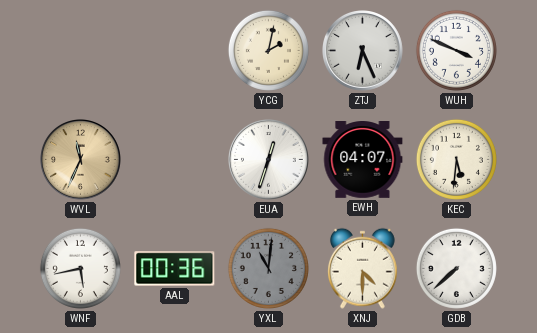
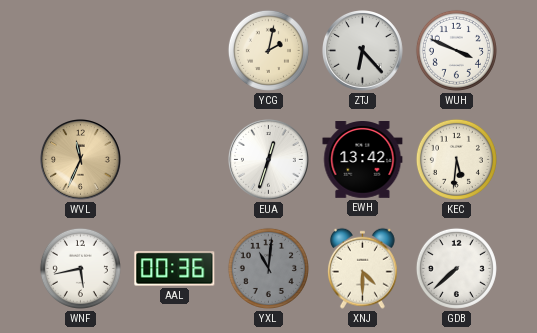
ZTJ: 6:26 -> 6:23
EWH: 04:07 -> 13:42
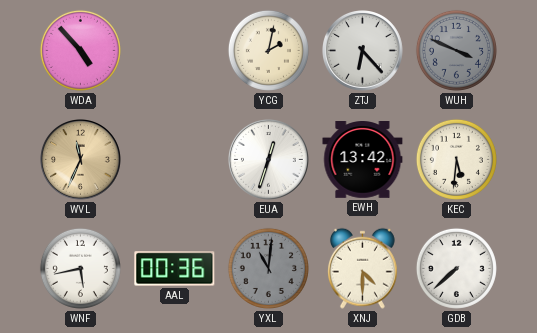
WDA: none -> 4:53
WUH dial: white -> grey
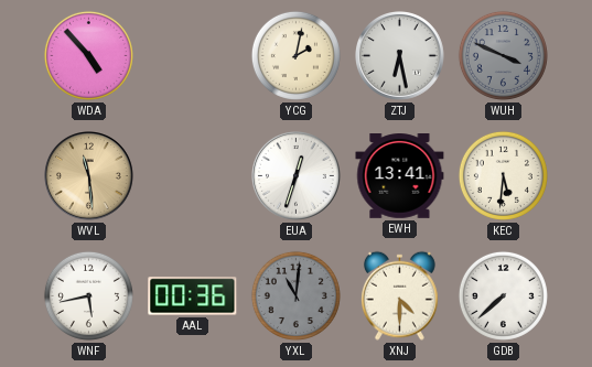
ZTJ: 6:23 -> 6:28
WVL: 11:34 -> 11:29
EWH: 13:42 -> 13:41
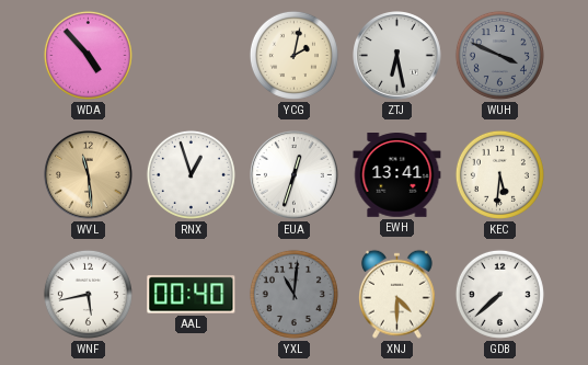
RNX: none -> 12:57
AAL: 00:36 -> 00:40
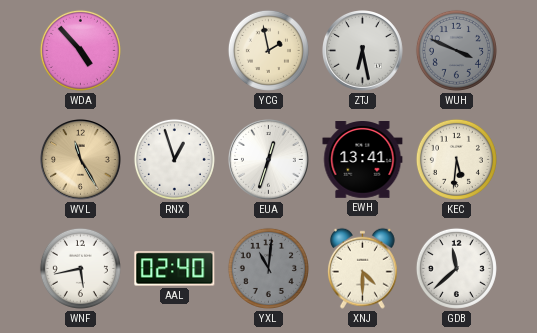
YCG: 2:02 -> 1:58
WVL: 11:29 -> 11:25
AAL: 00:40 -> 02:40
GDB: 7:38 -> 11:38
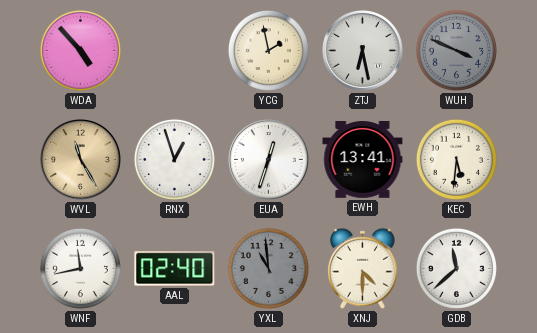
WNF: 5:43 -> 11:43
YXL: 11:01 -> 10:59
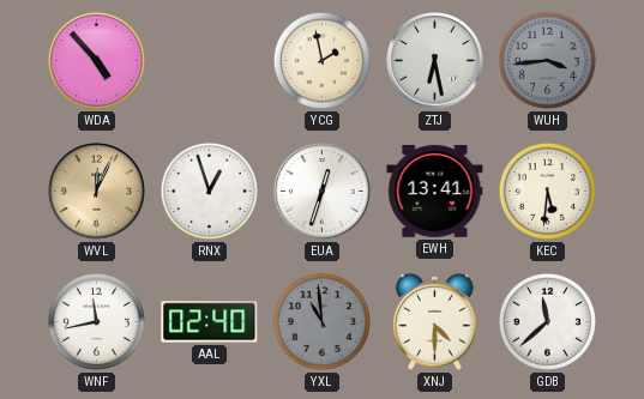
WUH: 3:49 -> 3:44
WVL: 11:25 -> 12:04
